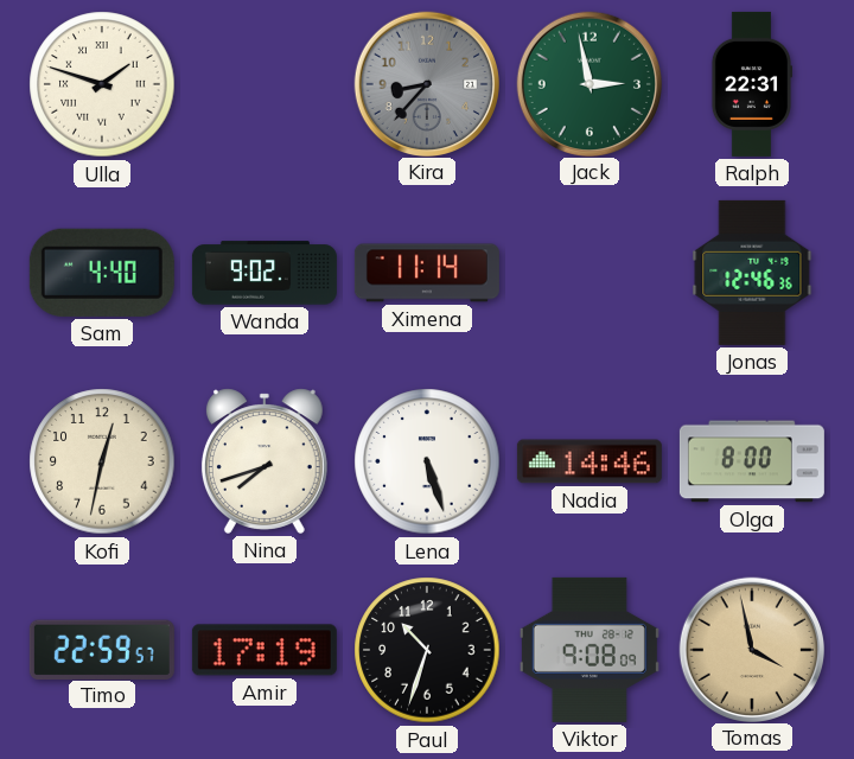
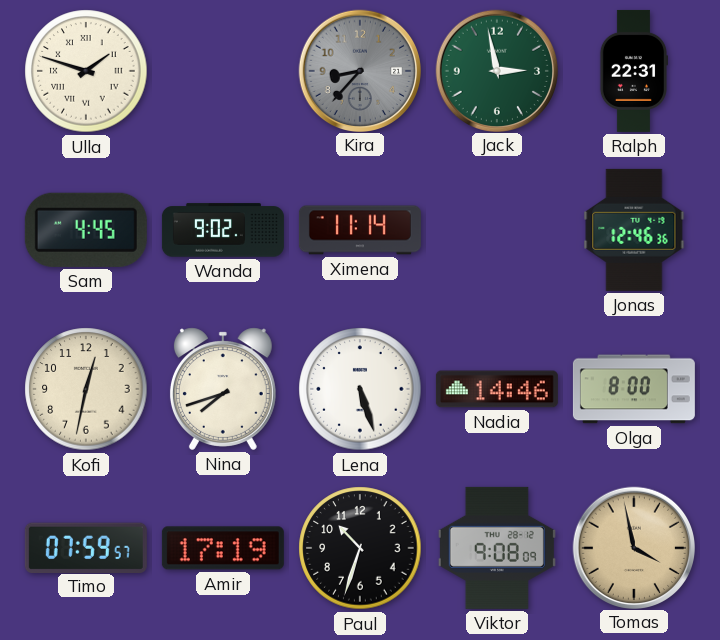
Sam: 4:40 -> 4:45
Timo: 22:59 -> 07:59
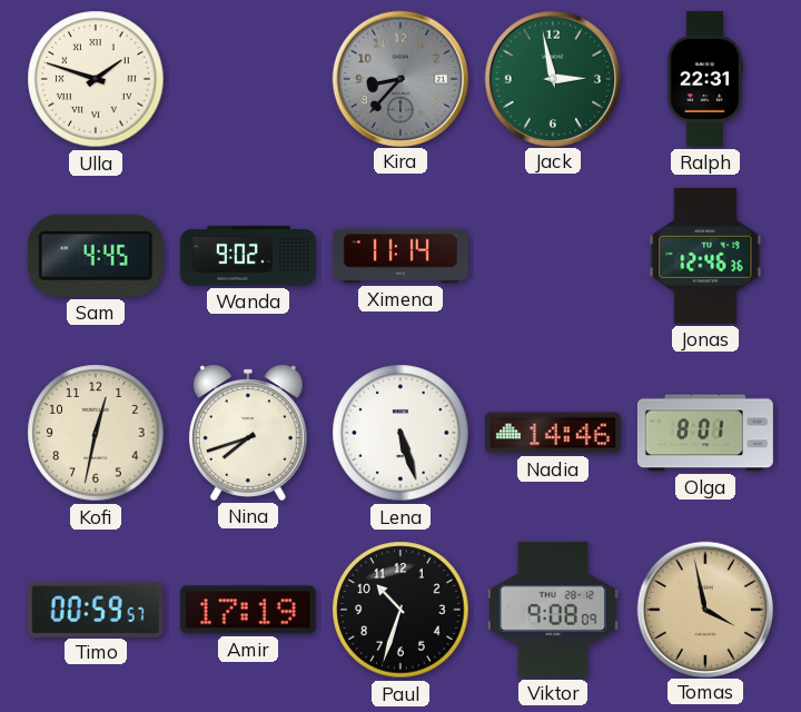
Olga: 8:00 -> 8:01
Timo: 07:59 -> 00:59
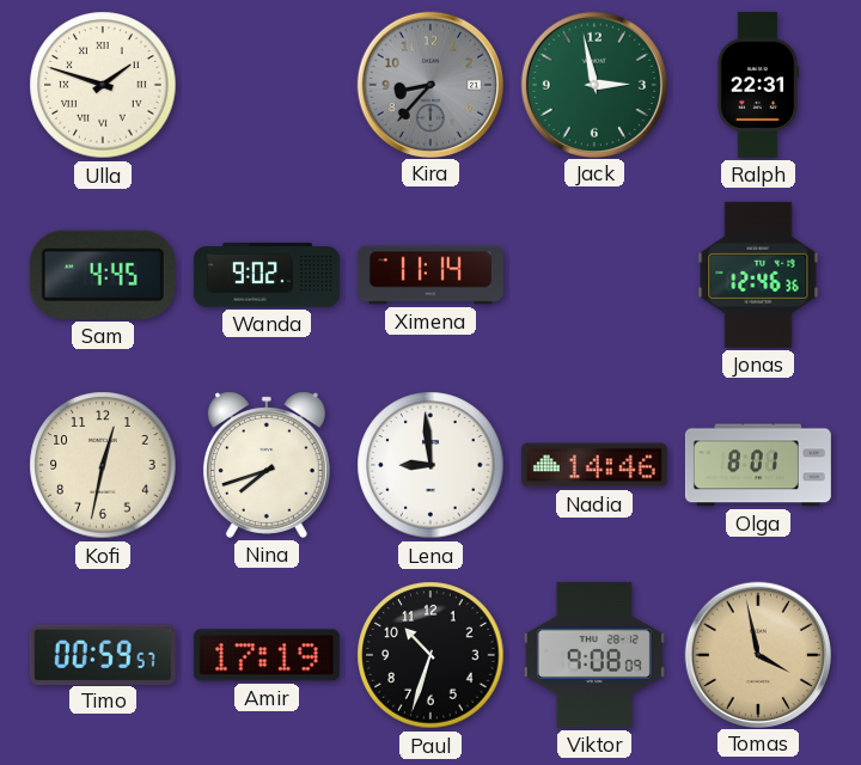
Lena: 5:27 -> 8:59
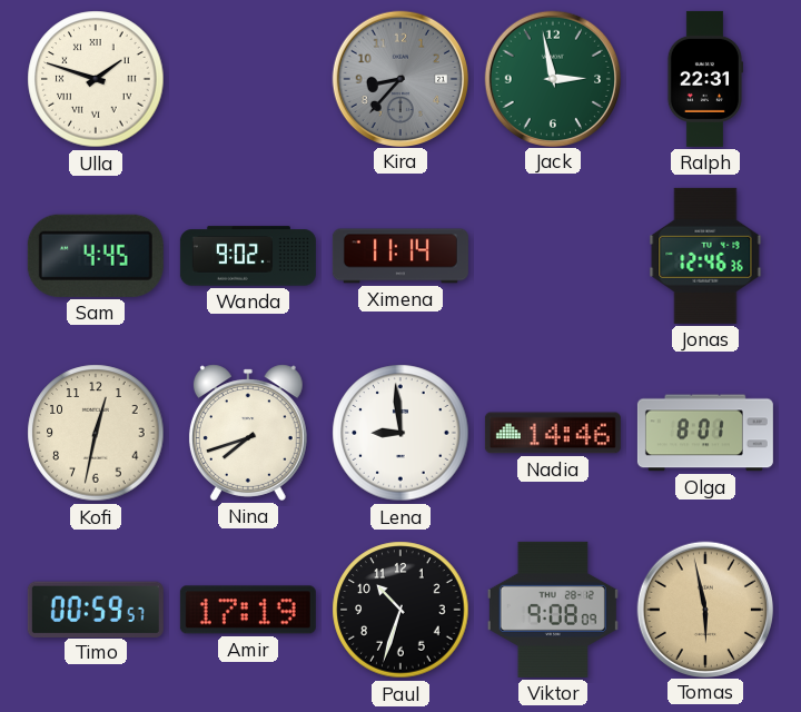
Tomas: 3:58 -> 5:58
